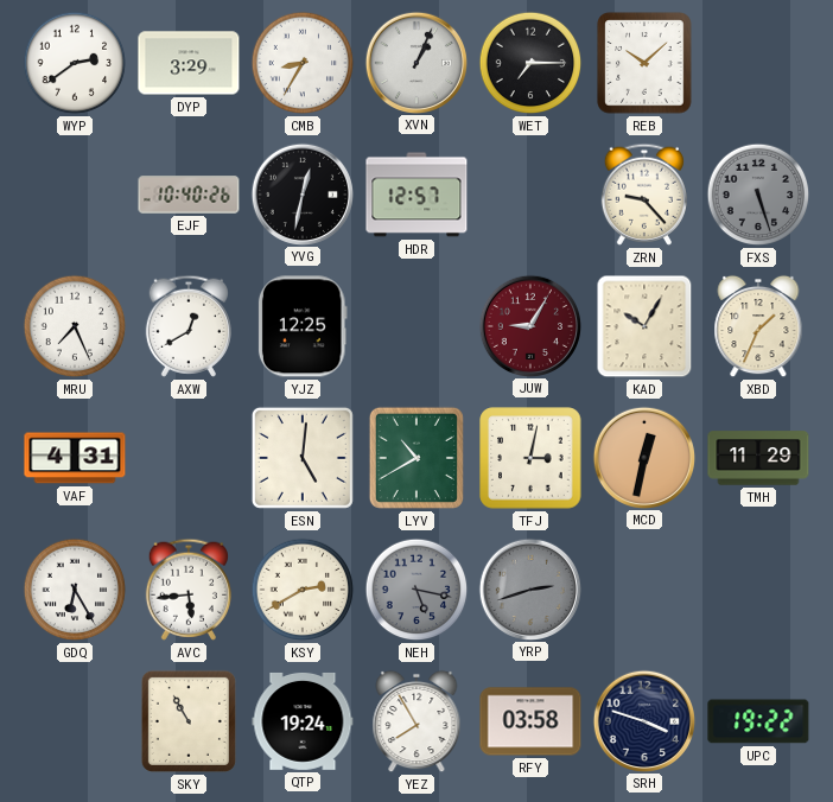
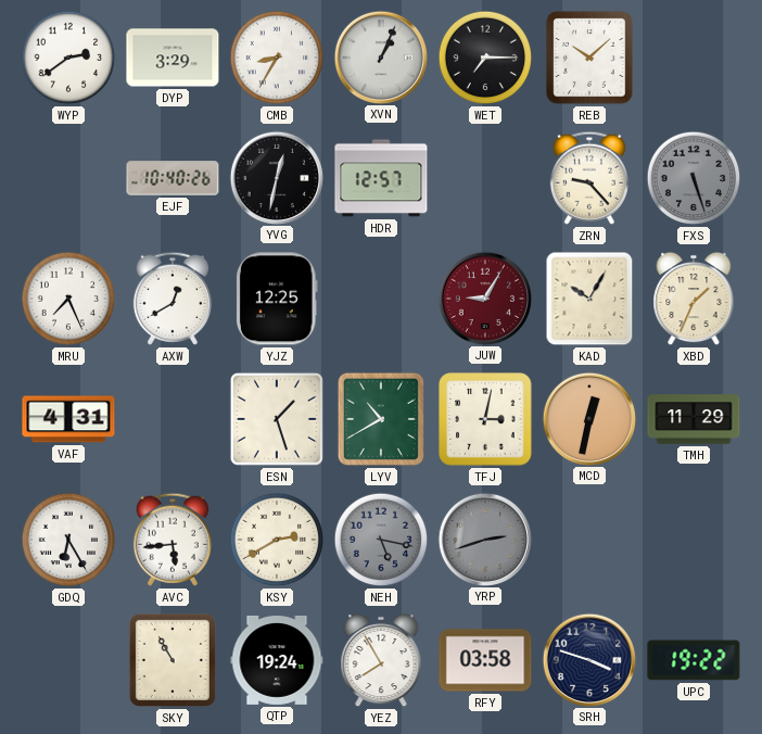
ESN: 5:01 -> 1:27
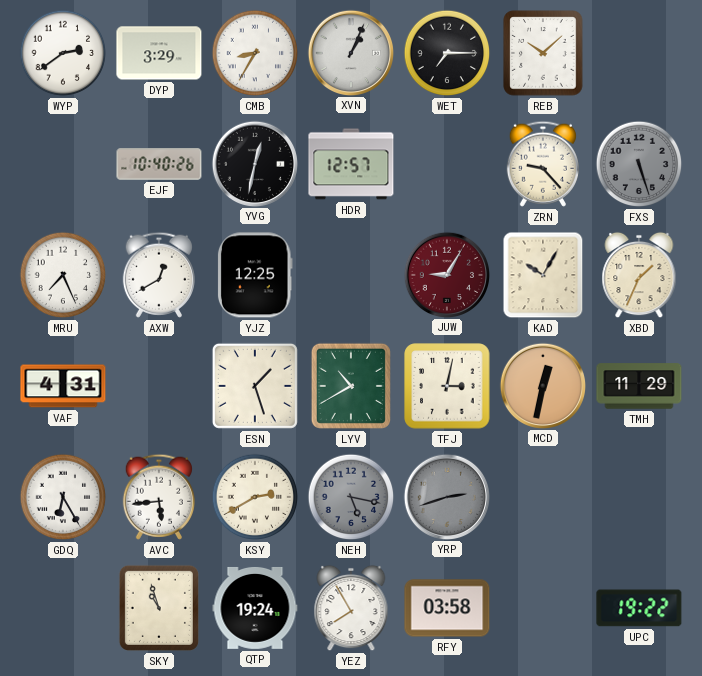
SKY: 10:55 -> 10:57
SRH: 3:48 -> none
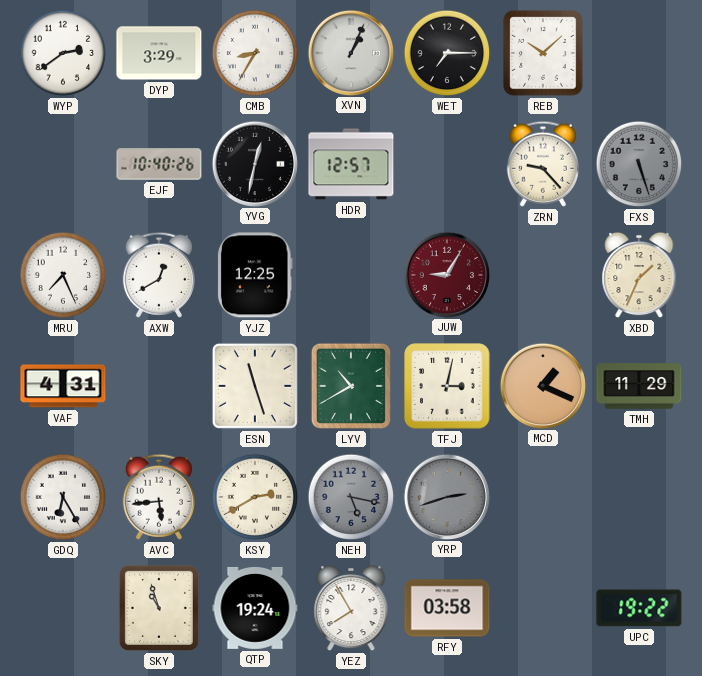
KAD: 10:05 -> none
ESN: 1:27 -> 11:27
MCD: 12:32 -> 1:19
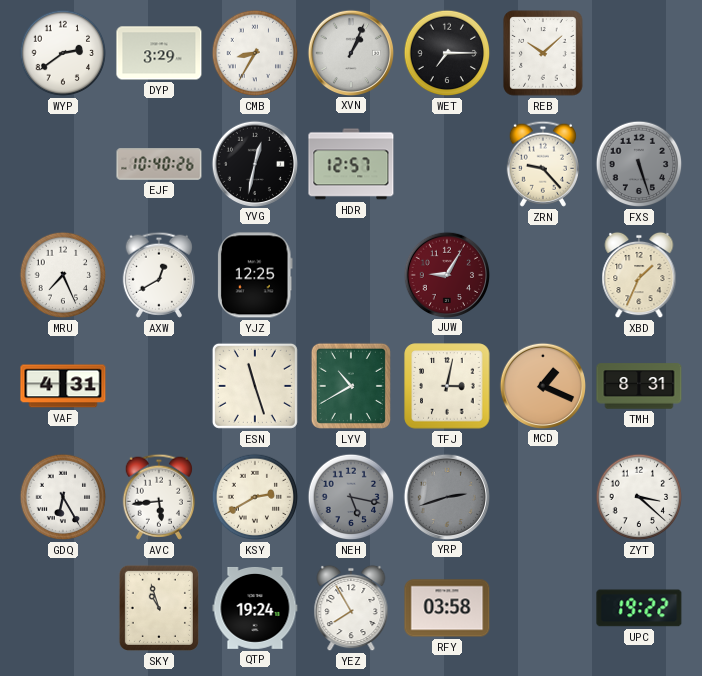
TMH: 11:29 -> 8:31
ZYT: none -> 3:22
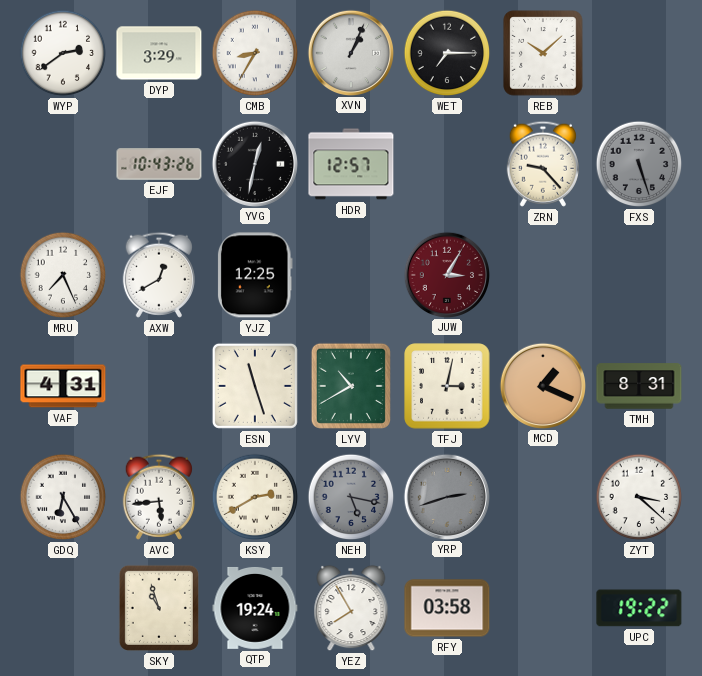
EJF: 10:40 -> 10:43
JUW: 9:05 -> 3:05
XBD: 1:34 -> none
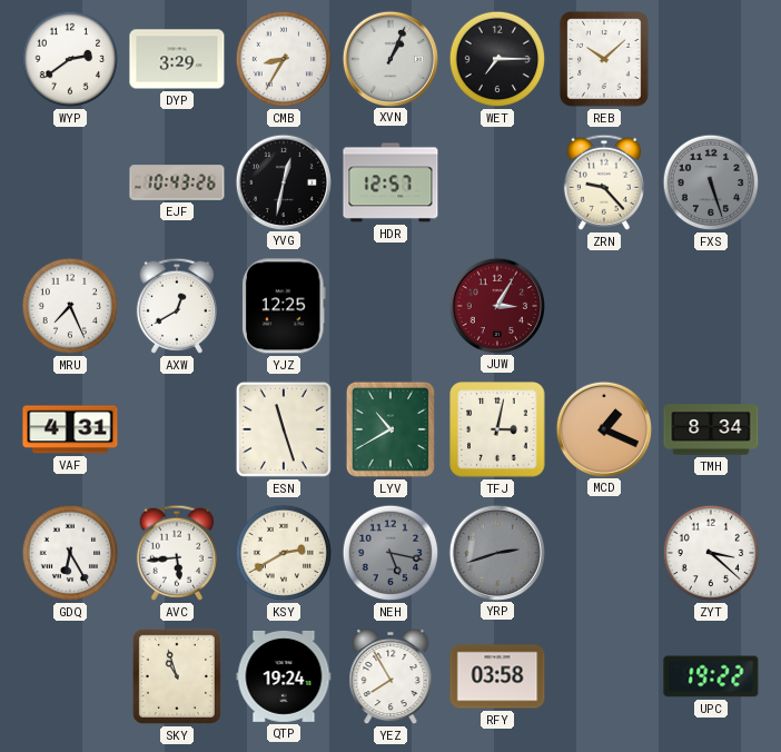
TMH: 8:31 -> 8:34
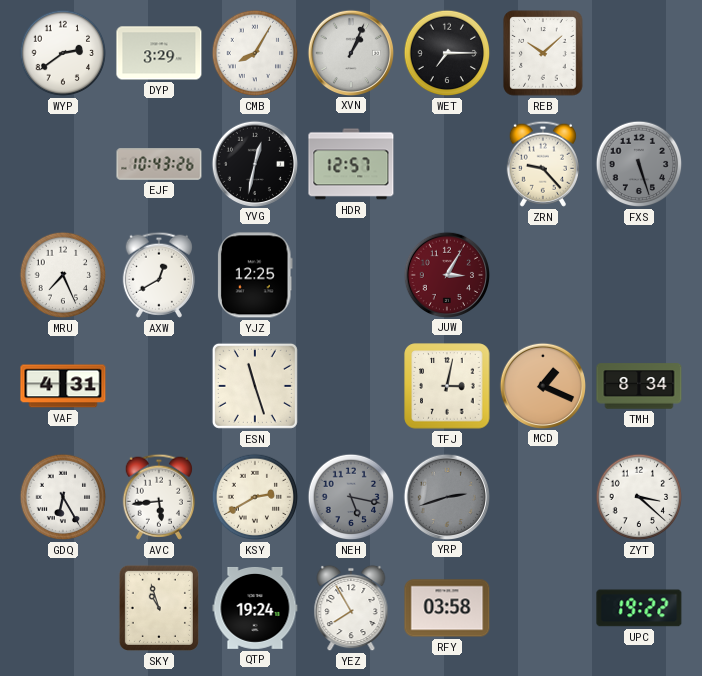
CMB: 8:35 -> 8:05
LYV: 10:40 -> none
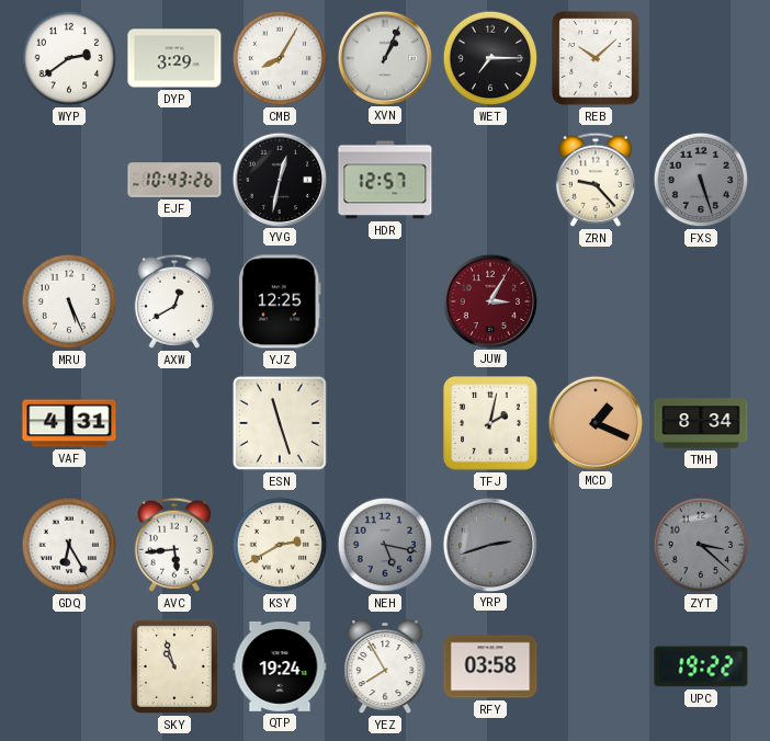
MRU: 7:26 -> 5:26
TFJ: 3:02 -> 2:02
ZYT dial: white -> grey
